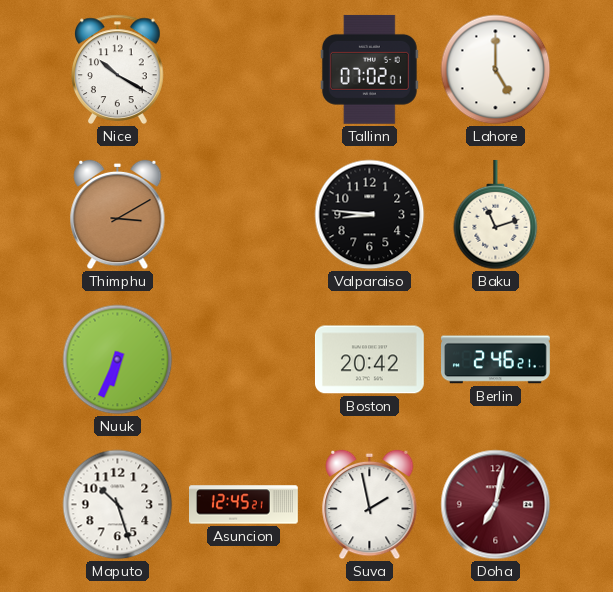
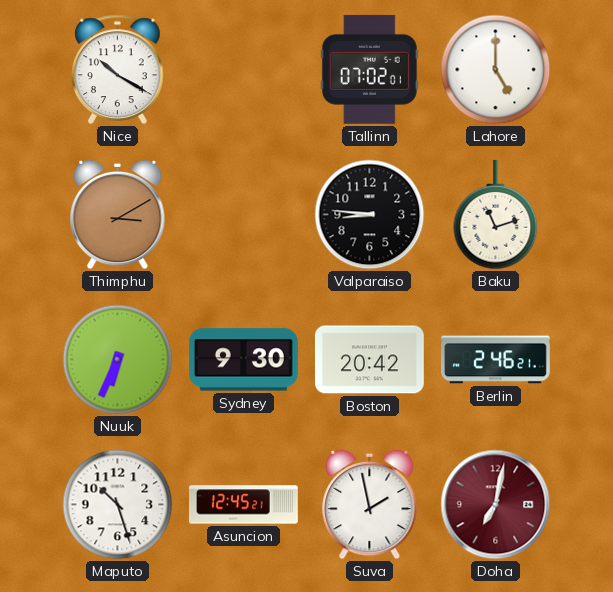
Sydney: none -> 9:30
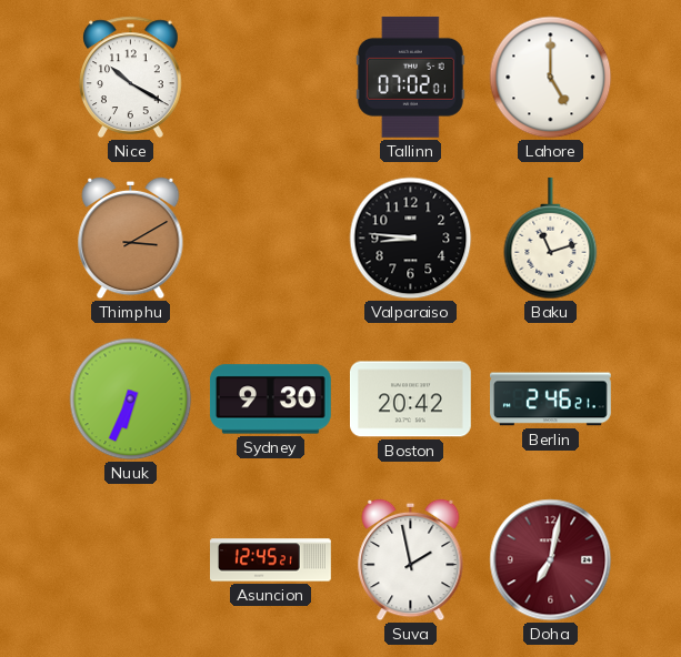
Maputo: 10:27 -> none
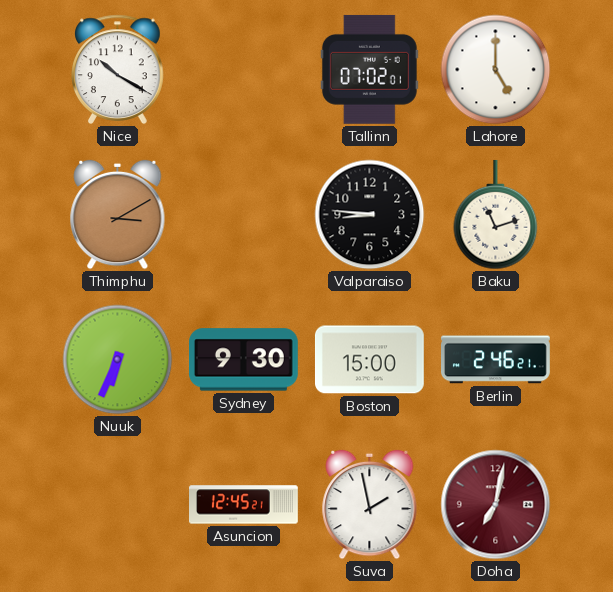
Boston: 20:42 -> 15:00
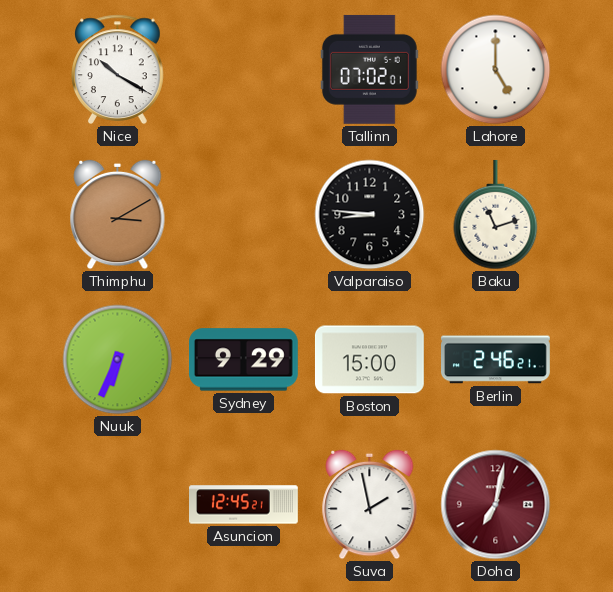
Sydney: 9:30 -> 9:29
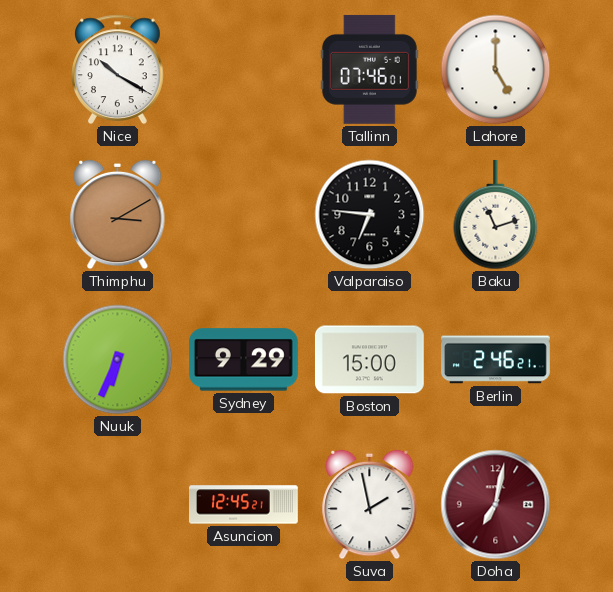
Tallinn: 07:02 -> 07:46
Valparaiso: 8:46 -> 6:46
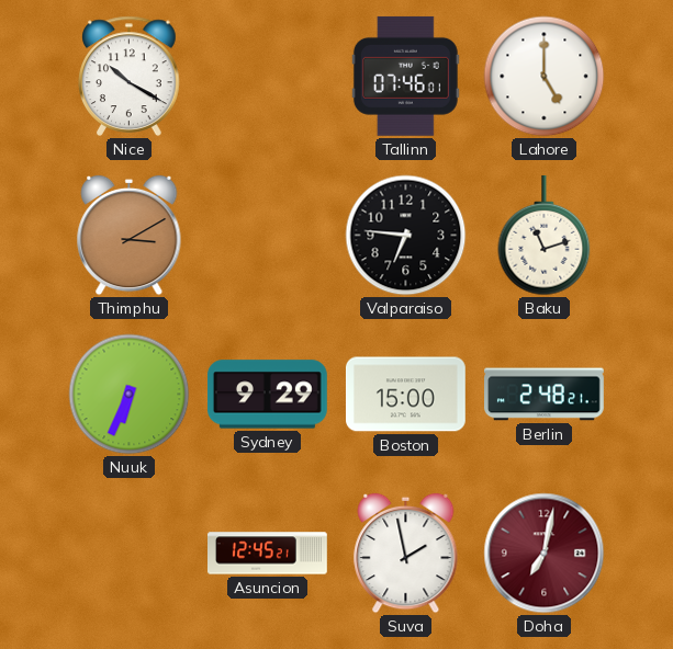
Berlin: 2:46 -> 2:48
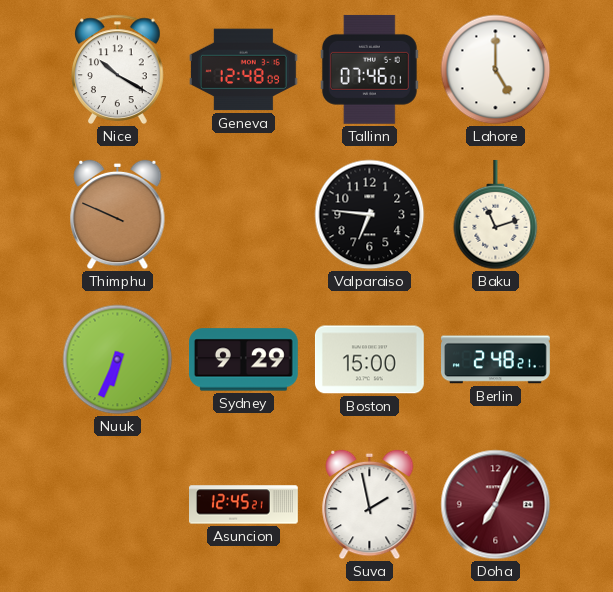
Geneva: none -> 12:48
Thimphu: 3:10 -> 9:49
Doha: 7:02 -> 7:04
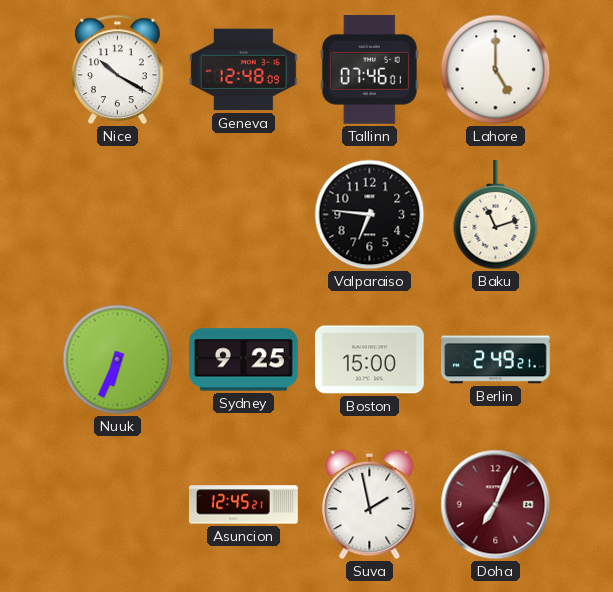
Thimphu: 9:49 -> none
Sydney: 9:29 -> 9:25
Berlin: 2:48 -> 2:49
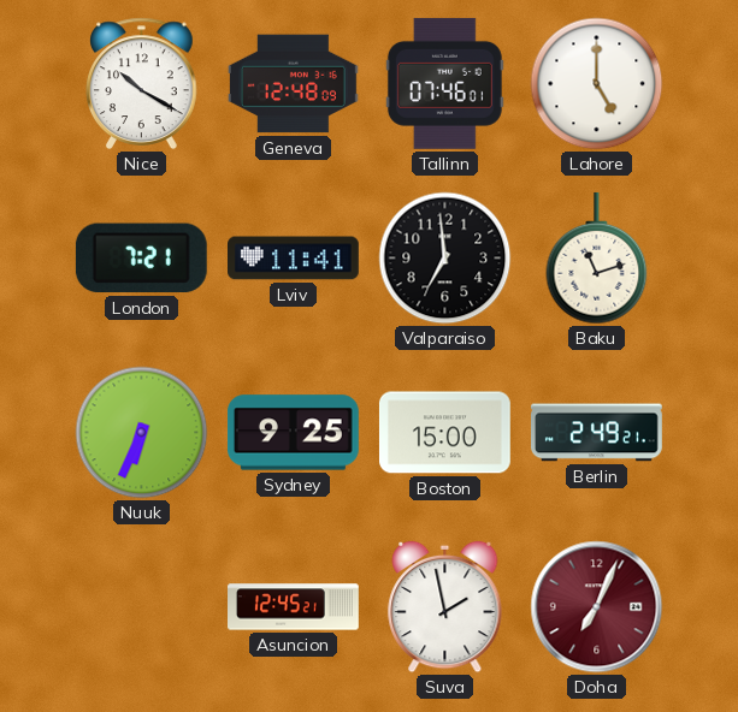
London: none -> 7:21
Lviv: none -> 11:41
Valparaiso: 6:46 -> 6:59
